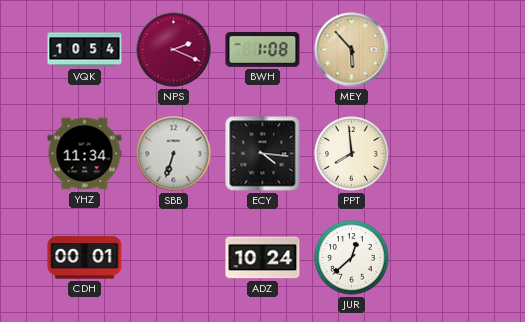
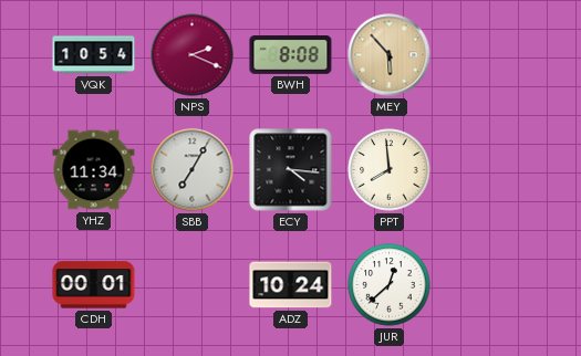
BWH: 1:08 -> 8:08
SBB: 6:33 -> 7:05
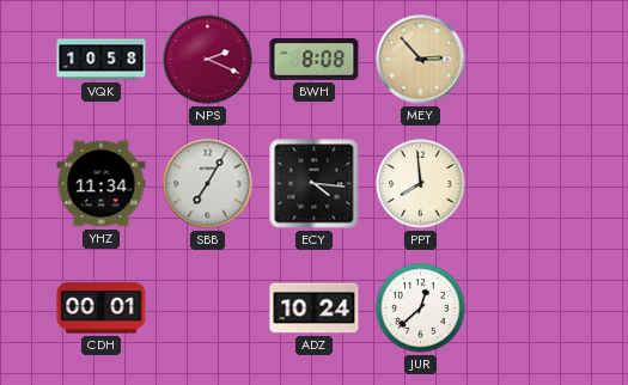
VQK: 10:54 -> 10:58
MEY: 5:53 -> 2:53
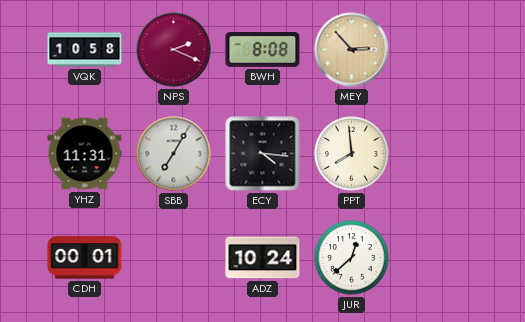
YHZ: 11:34 -> 11:31
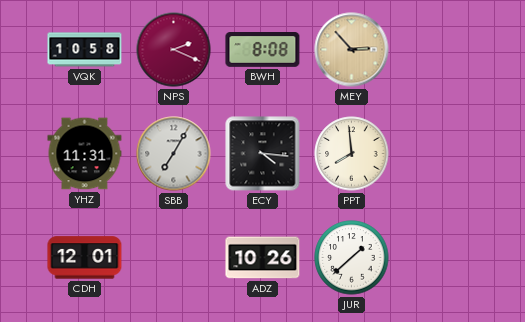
CDH: 00:01 -> 12:01
ADZ: 10:24 -> 10:26
JUR: 12:38 -> 1:38
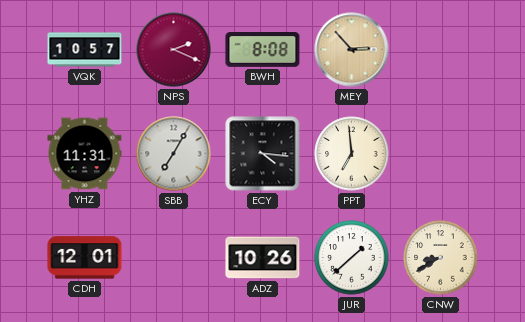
VQK: 10:58 -> 10:57
PPT: 7:59 -> 6:59
CNW: none -> 8:40
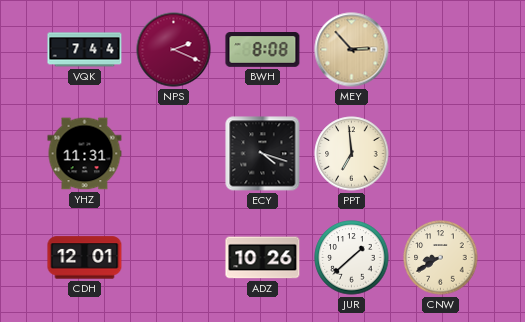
VQK: 10:57 -> 7:44
SBB: 7:05 -> none
ECY: 4:16 -> 4:18
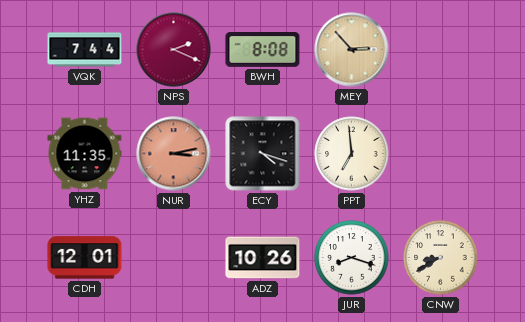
YHZ: 11:31 -> 11:35
NUR: none -> 3:13
JUR: 1:38 -> 8:18
